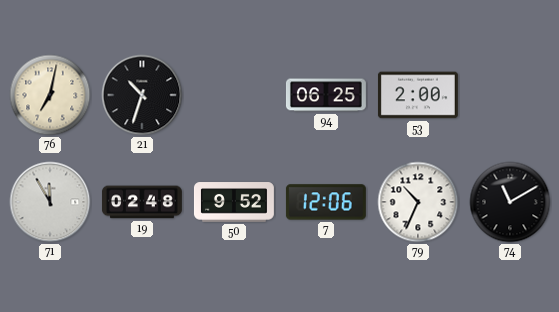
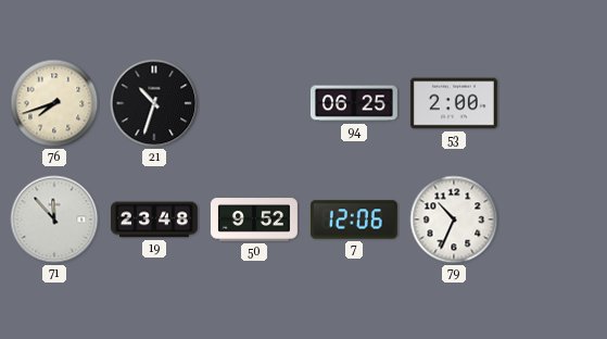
76: 7:02 -> 7:42
71: 11:55 -> 11:53
19: 02:48 -> 23:48
74: 11:10 -> none
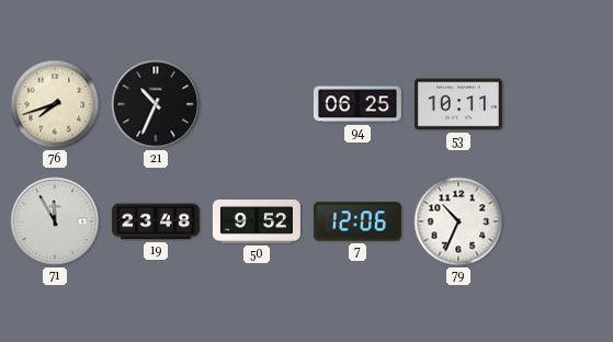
21: 10:33 -> 10:34
53: 2:00 -> 10:11
71: 11:53 -> 11:55
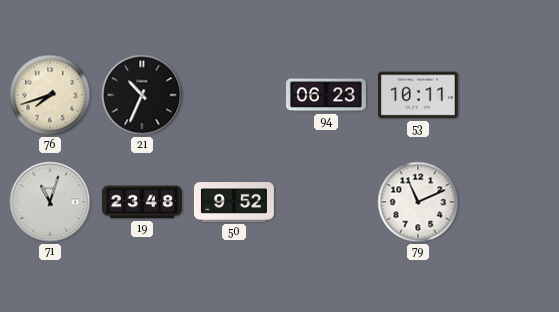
94: 06:25 -> 06:23
71: 11:55 -> 11:03
7: 12:06 -> none
79: 10:34 -> 11:11
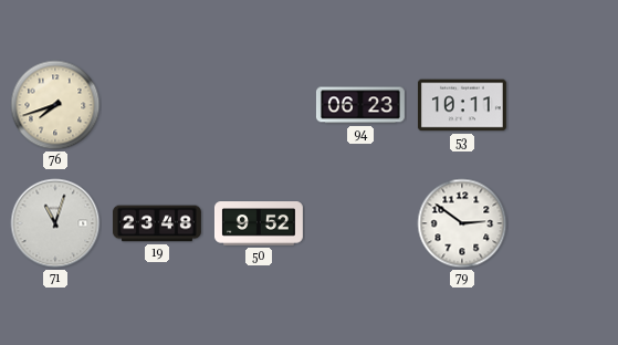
21: 10:34 -> none
79: 11:11 -> 2:51
